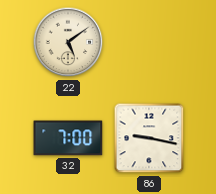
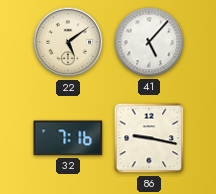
41: none -> 5:07
32: 7:00 -> 7:16
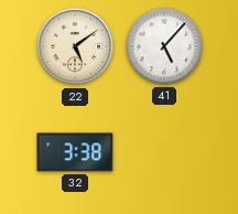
32: 7:16 -> 3:38
86: 9:17 -> none
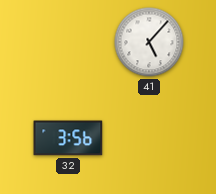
22: 5:09 -> none
32: 3:38 -> 3:56
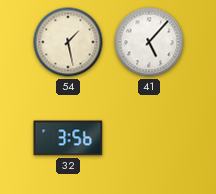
54: none -> 1:28
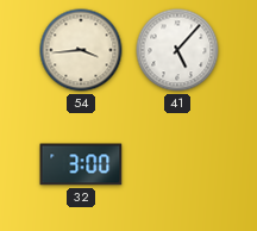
54: 1:28 -> 3:44
32: 3:56 -> 3:00
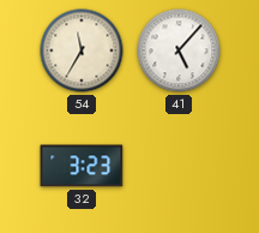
54: 3:44 -> 11:35
32: 3:00 -> 3:23
